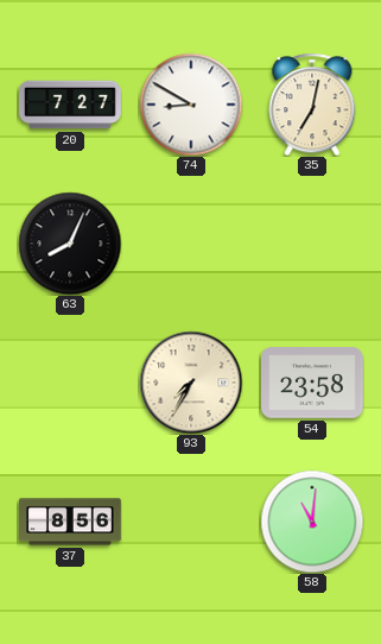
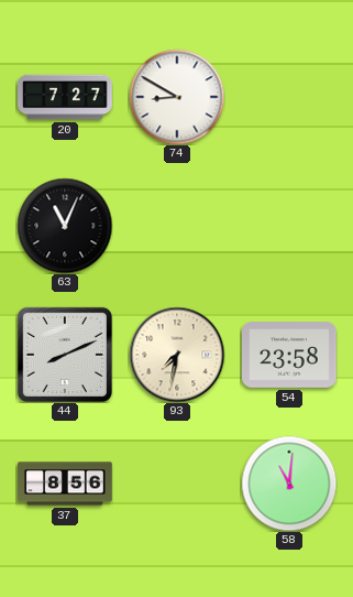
35: 7:02 -> none
63: 8:04 -> 11:04
44: none -> 8:11
93: 7:35 -> 7:32
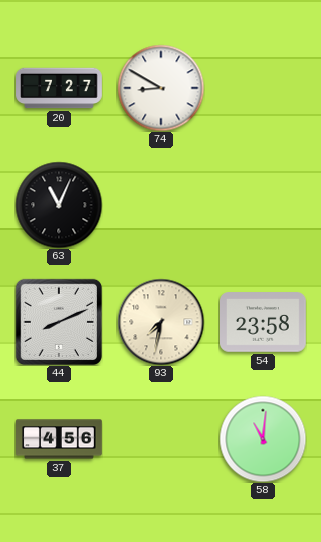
37: 8:56 -> 4:56
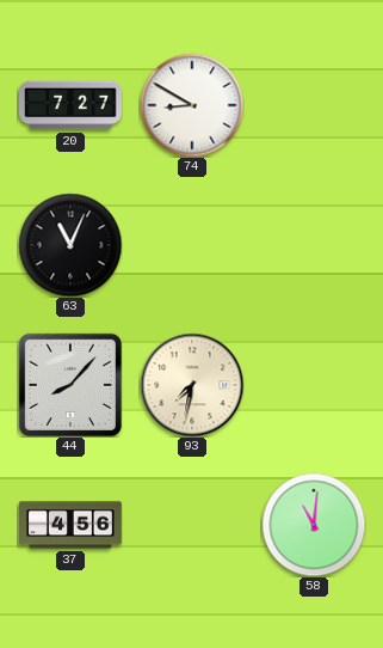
44: 8:11 -> 8:07
54: 23:58 -> none
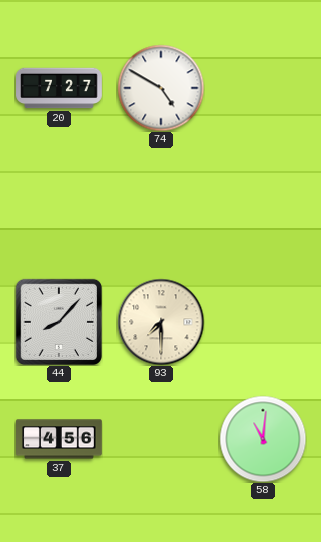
74: 8:50 -> 4:50
63: 11:04 -> none
93: 7:32 -> 7:30
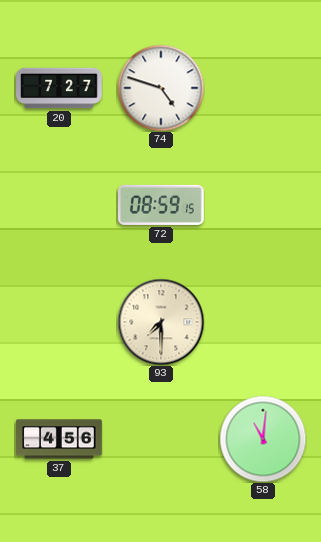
74: 4:50 -> 4:48
72: none -> 08:59
44: 8:07 -> none
